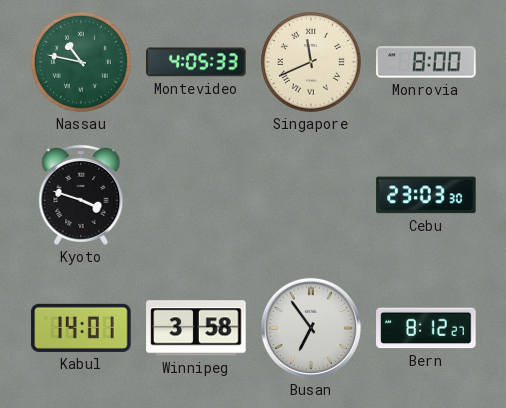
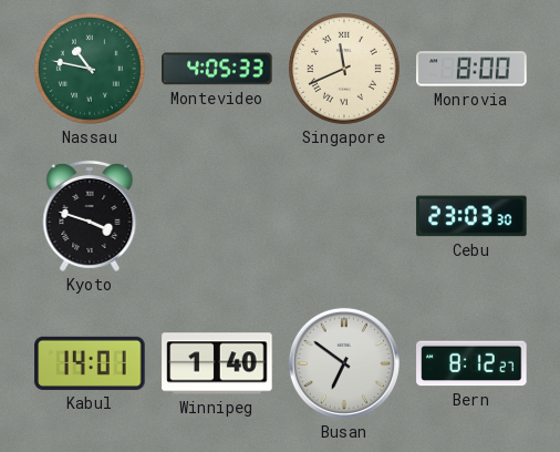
Winnipeg: 3:58 -> 1:40
Busan: 6:54 -> 6:51
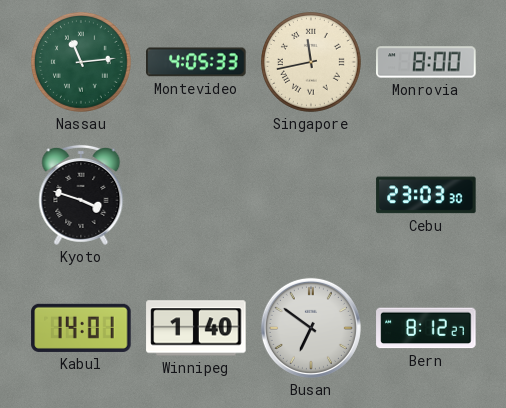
Nassau: 10:47 -> 11:14
Singapore: 11:41 -> 11:43
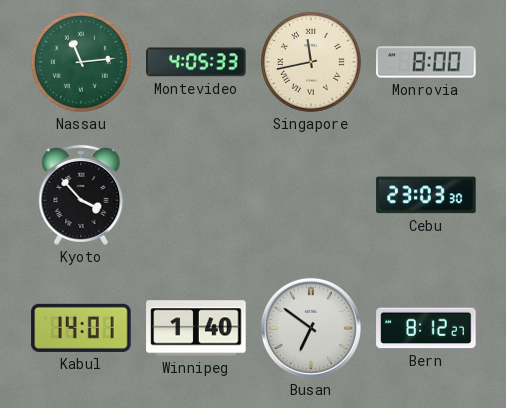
Kyoto: 3:48 -> 3:53
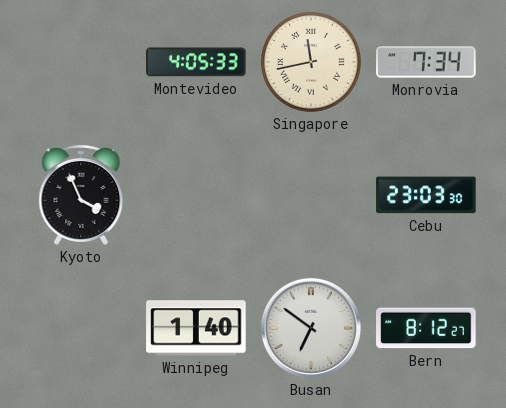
Nassau: 11:14 -> none
Monrovia: 8:00 -> 7:34
Kyoto: 3:53 -> 3:56
Kabul: 14:01 -> none
